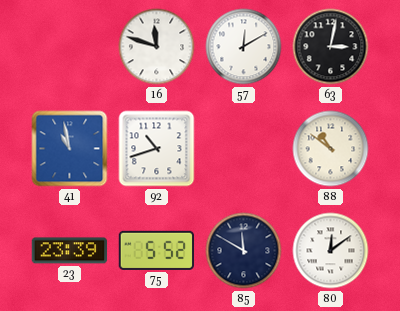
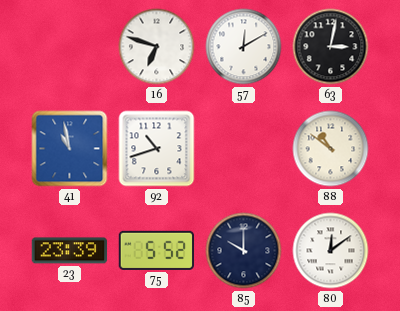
16: 11:48 -> 6:48
85: 11:50 -> 10:00
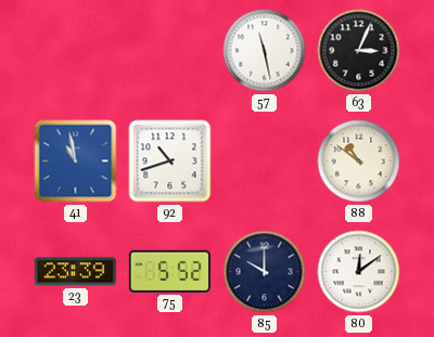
16: 6:48 -> none
57: 12:10 -> 11:28
63: 3:02 -> 3:04
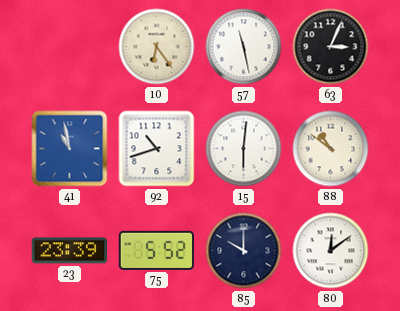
10: none -> 6:24
15: none -> 6:01
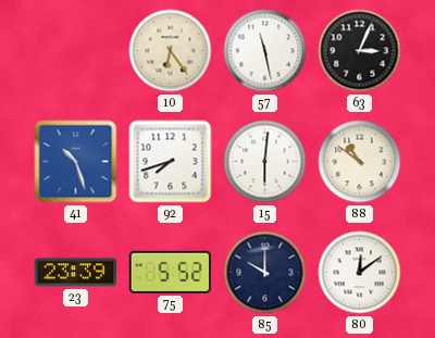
41: 10:58 -> 10:27
92: 10:42 -> 7:42
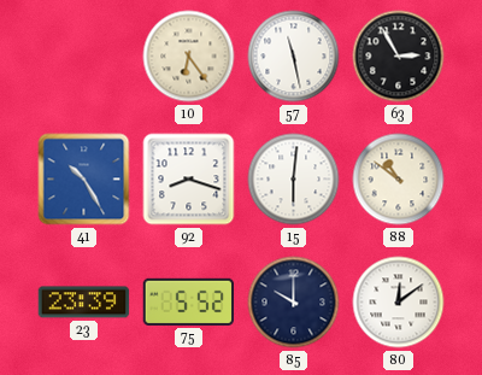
63: 3:04 -> 2:55
41: 10:27 -> 10:25
92: 7:42 -> 8:18
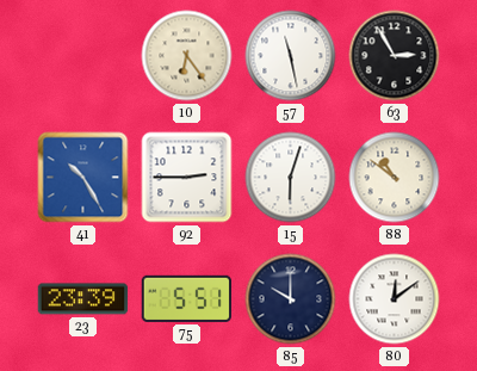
92: 8:18 -> 2:45
15: 6:01 -> 6:03
75: 5:52 -> 5:51
